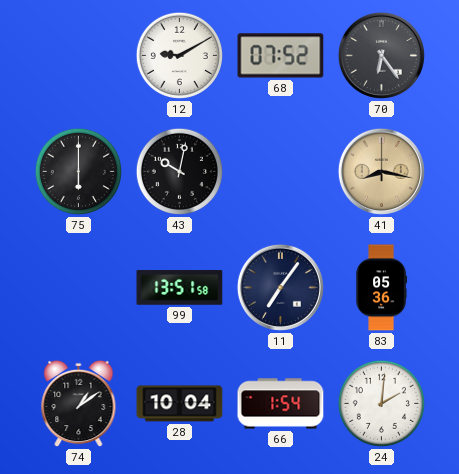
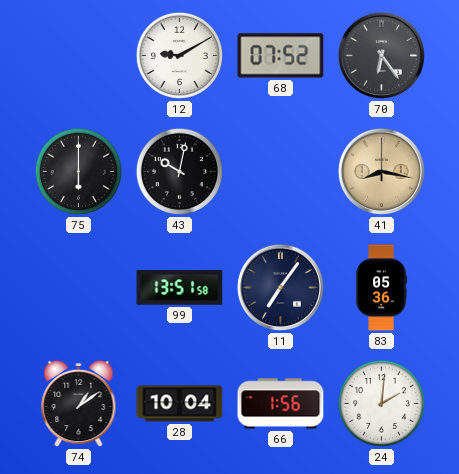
66: 1:54 -> 1:56
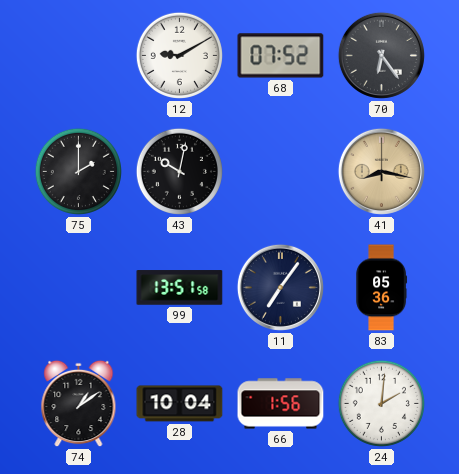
75: 6:00 -> 2:00
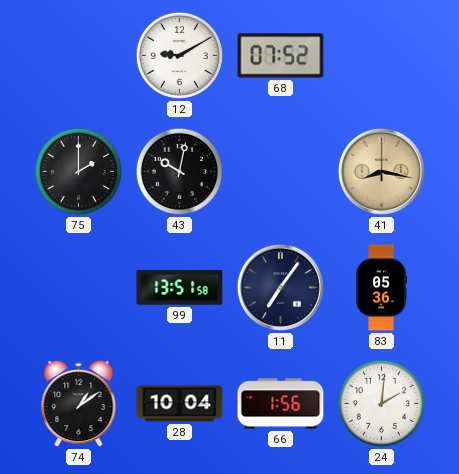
70: 6:24 -> none
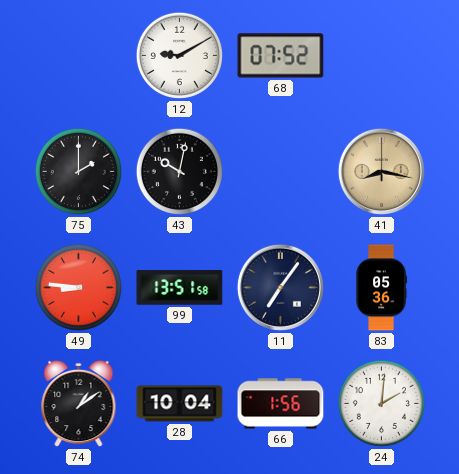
49: none -> 8:46
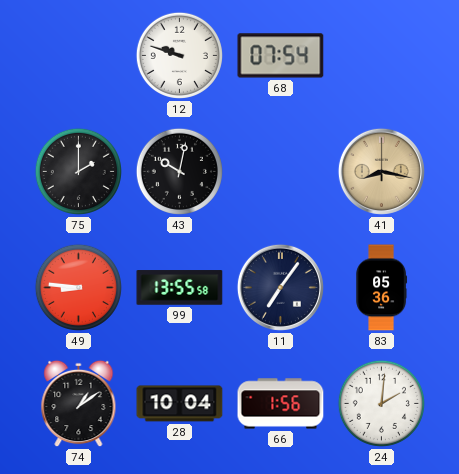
12: 9:10 -> 9:48
68: 07:52 -> 07:54
99: 13:51 -> 13:55
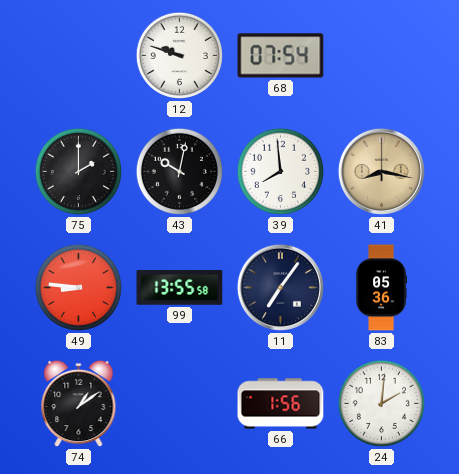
39: none -> 7:59
28: 10:04 -> none
